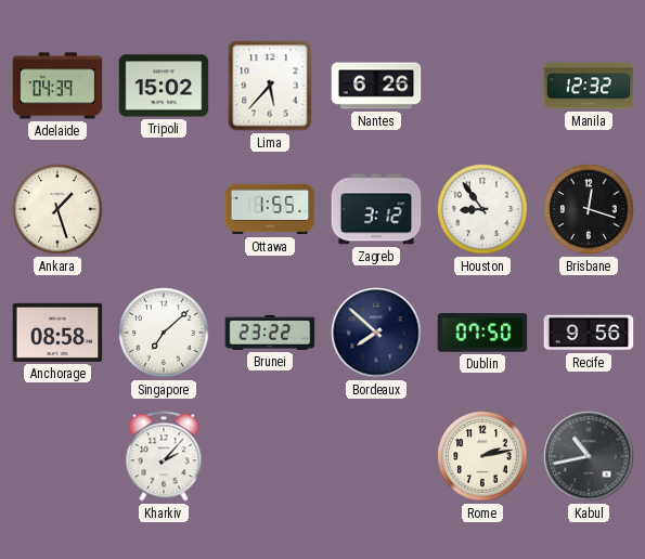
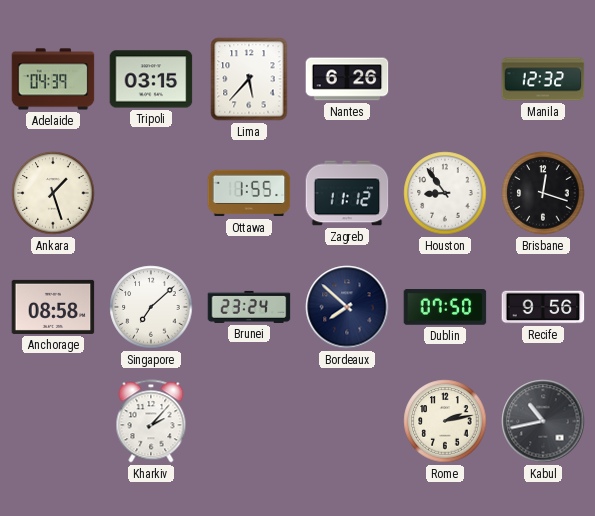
Tripoli: 15:02 -> 03:15
Zagreb: 3:12 -> 11:12
Brunei: 23:22 -> 23:24
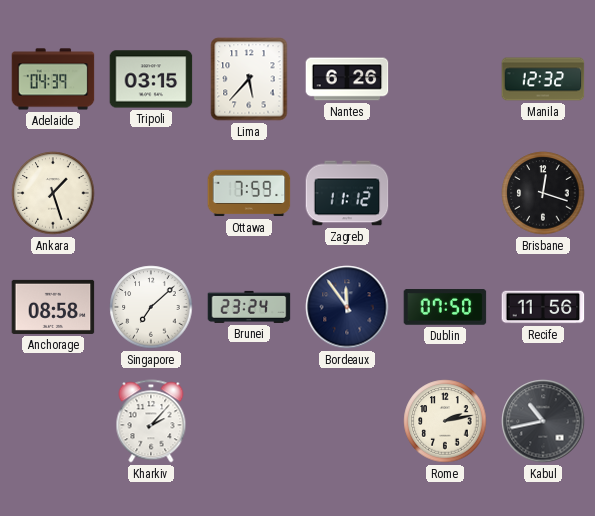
Ottawa: 1:55 -> 7:59
Houston: 8:54 -> none
Bordeaux: 7:52 -> 11:54
Recife: 9:56 -> 11:56
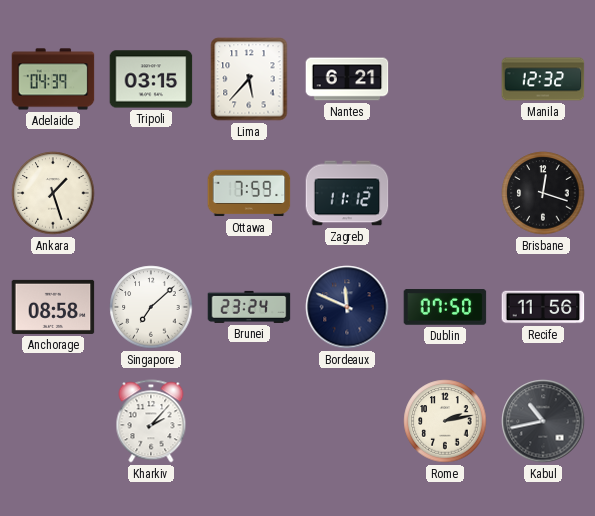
Nantes: 6:26 -> 6:21
Bordeaux: 11:54 -> 11:49
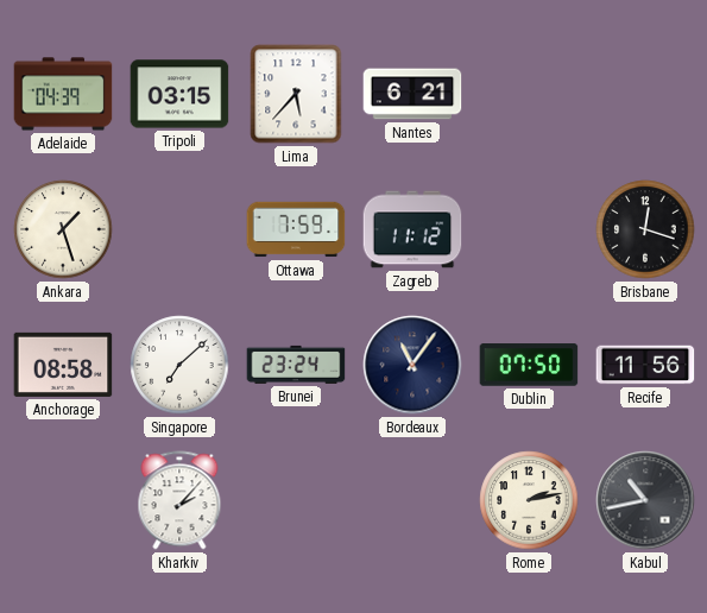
Manila: 12:32 -> none
Bordeaux: 11:49 -> 11:06
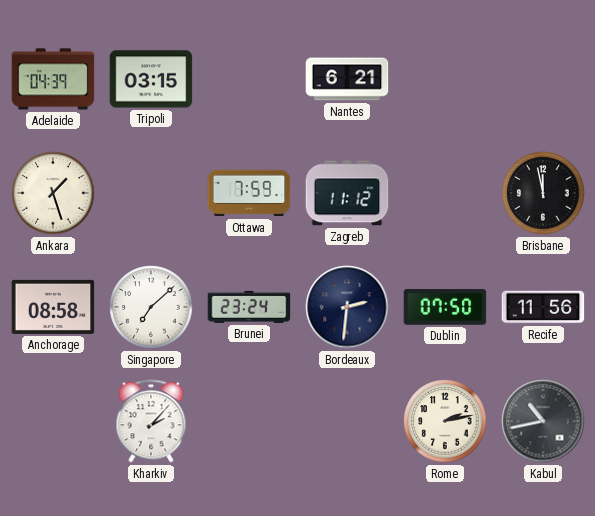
Lima: 5:37 -> none
Brisbane: 12:18 -> 11:58
Bordeaux: 11:06 -> 2:31
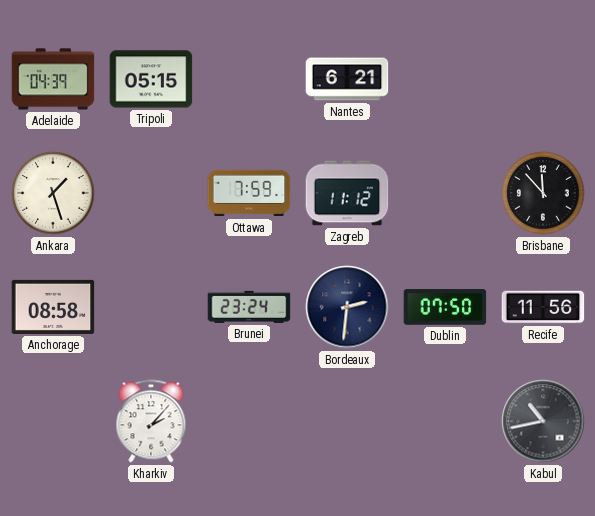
Tripoli: 03:15 -> 05:15
Brisbane: 11:58 -> 11:53
Singapore: 7:08 -> none
Rome: 2:13 -> none
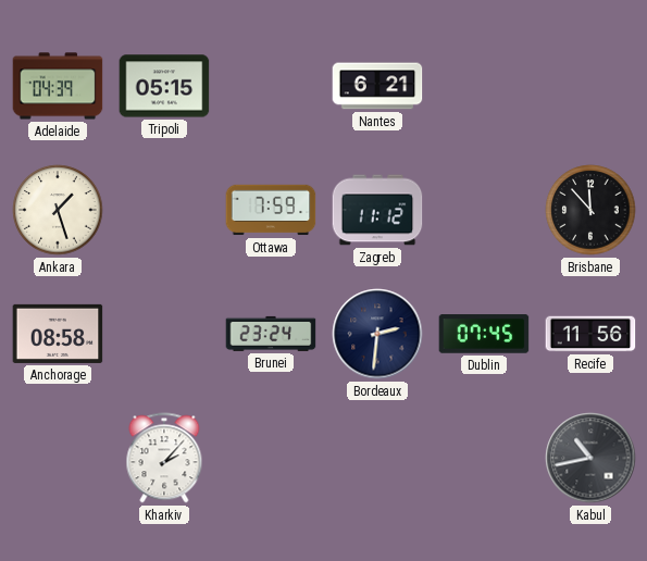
Dublin: 07:50 -> 07:45
